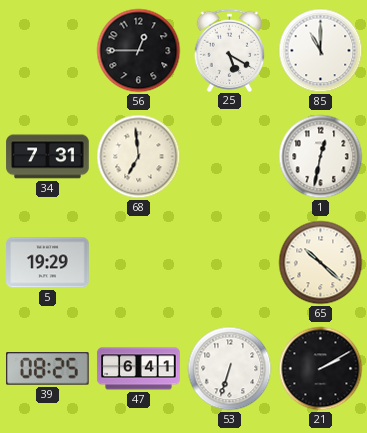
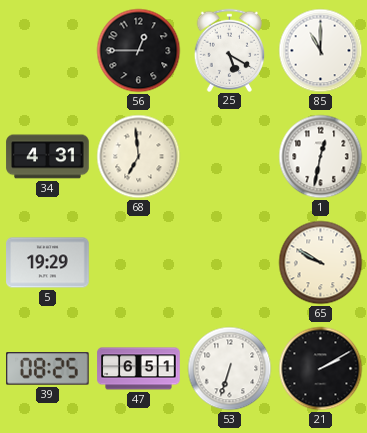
34: 7:31 -> 4:31
65: 10:22 -> 9:50
47: 6:41 -> 6:51
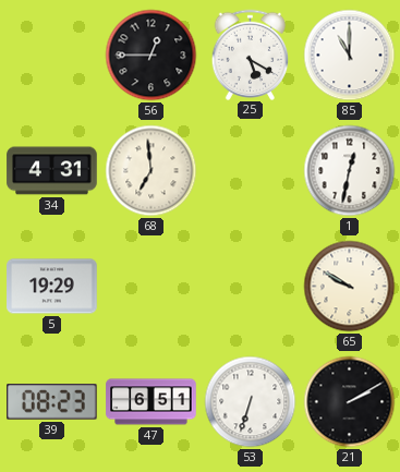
39: 08:25 -> 08:23
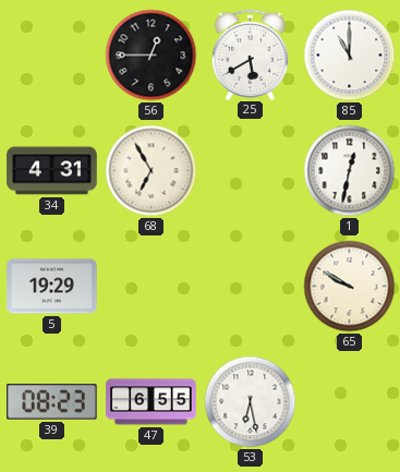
25: 5:20 -> 5:40
68: 6:59 -> 6:55
47: 6:51 -> 6:55
53: 6:33 -> 6:28
21: 2:10 -> none
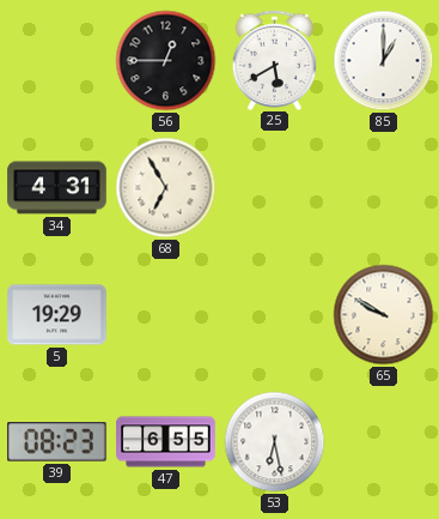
85: 11:00 -> 1:00
1: 12:32 -> none
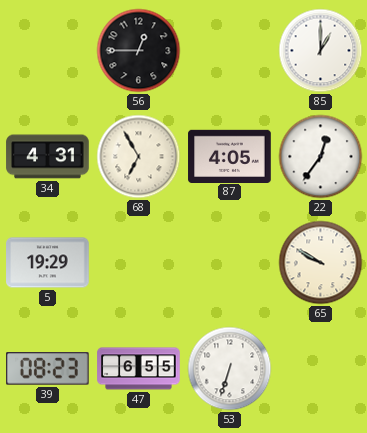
25: 5:40 -> none
87: none -> 4:05
22: none -> 12:36
53: 6:28 -> 6:33
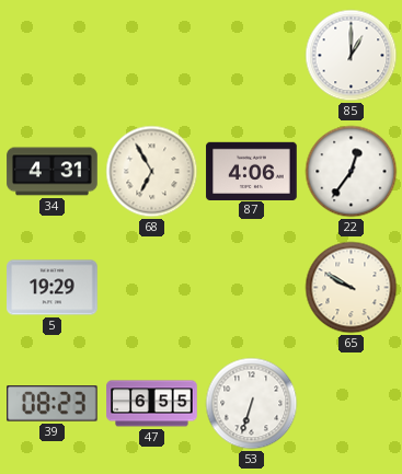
56: 12:45 -> none
87: 4:05 -> 4:06
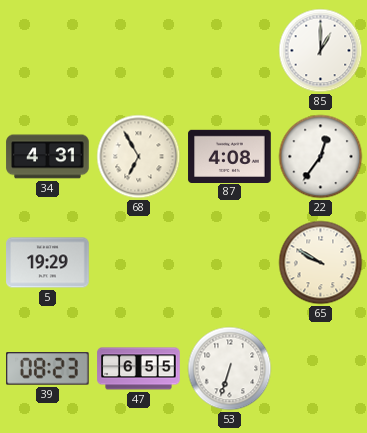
87: 4:06 -> 4:08
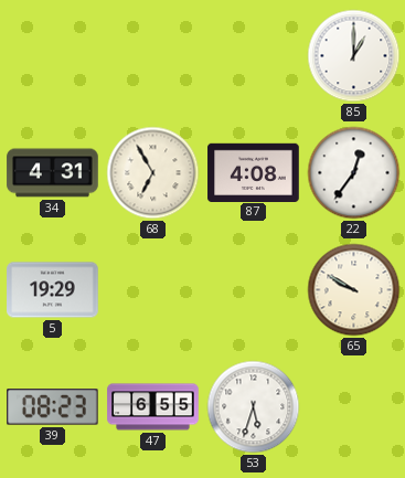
53: 6:33 -> 5:33
